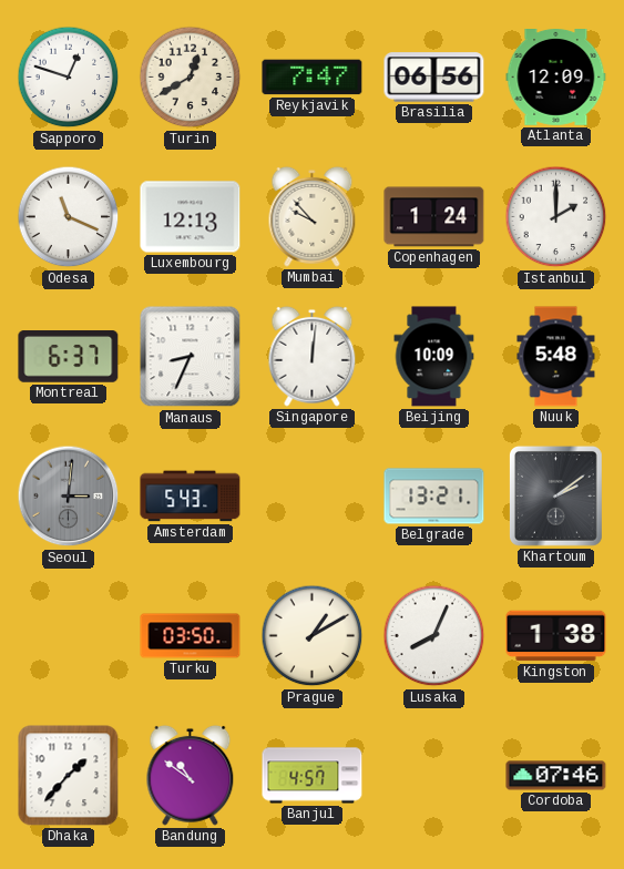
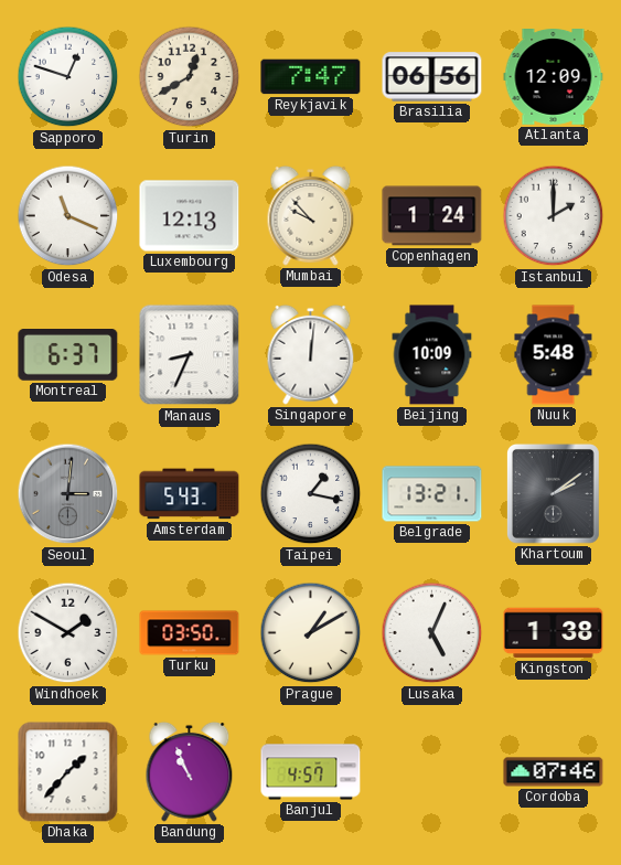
Taipei: none -> 1:17
Windhoek: none -> 1:50
Lusaka: 8:04 -> 5:04
Bandung: 10:51 -> 10:56
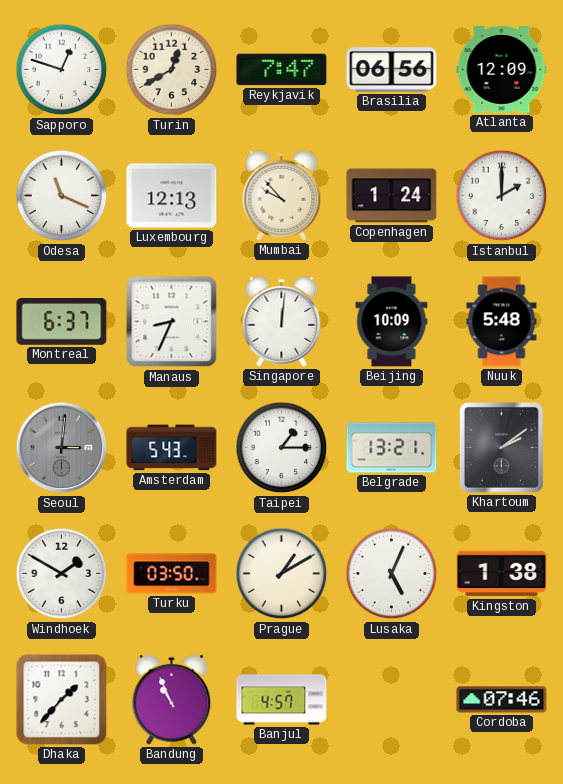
Taipei: 1:17 -> 1:15
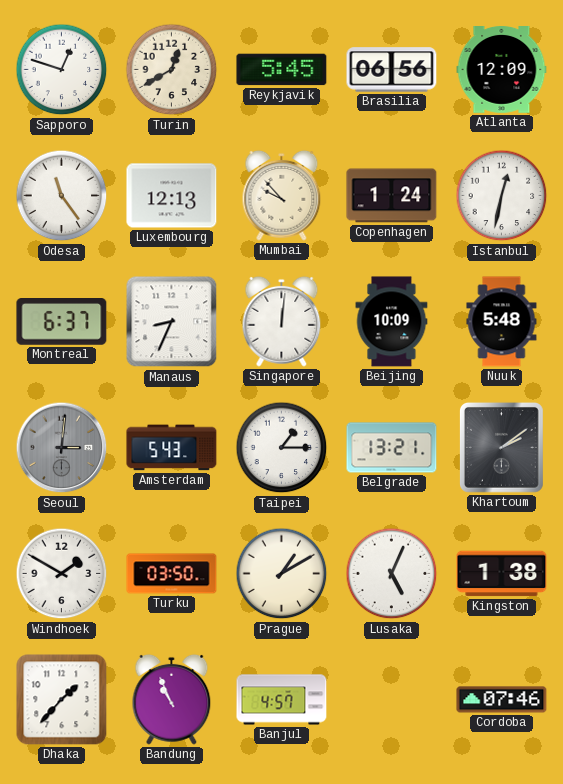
Reykjavik: 7:47 -> 5:45
Odesa: 11:19 -> 11:24
Istanbul: 2:00 -> 12:32
